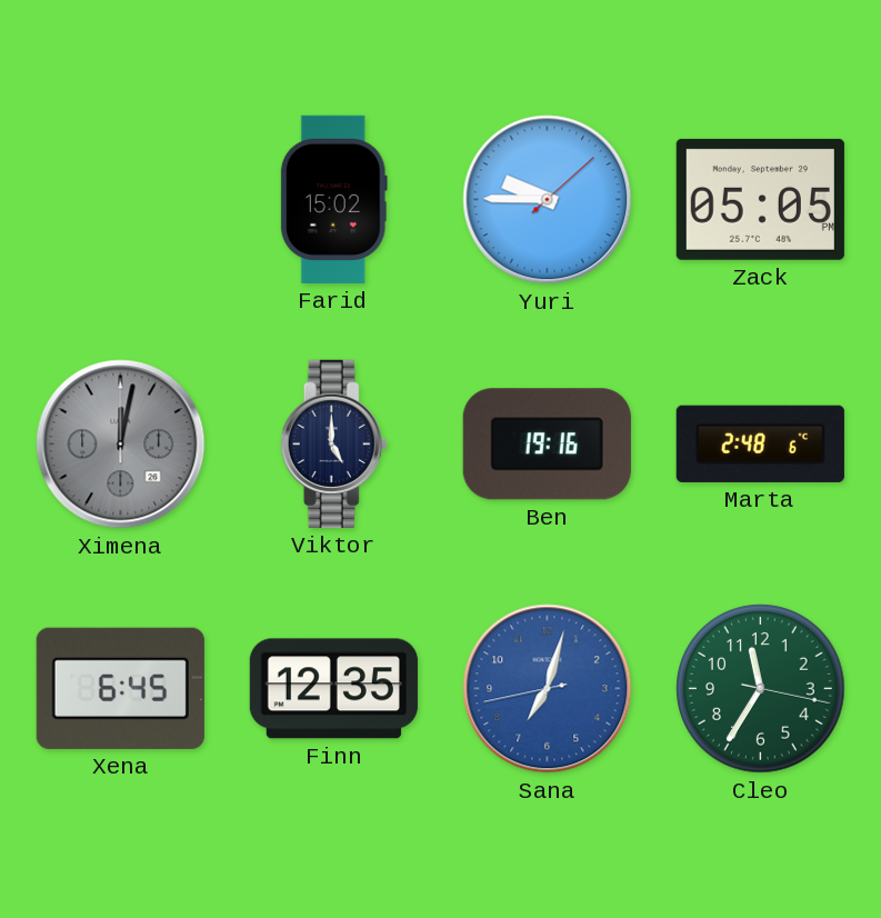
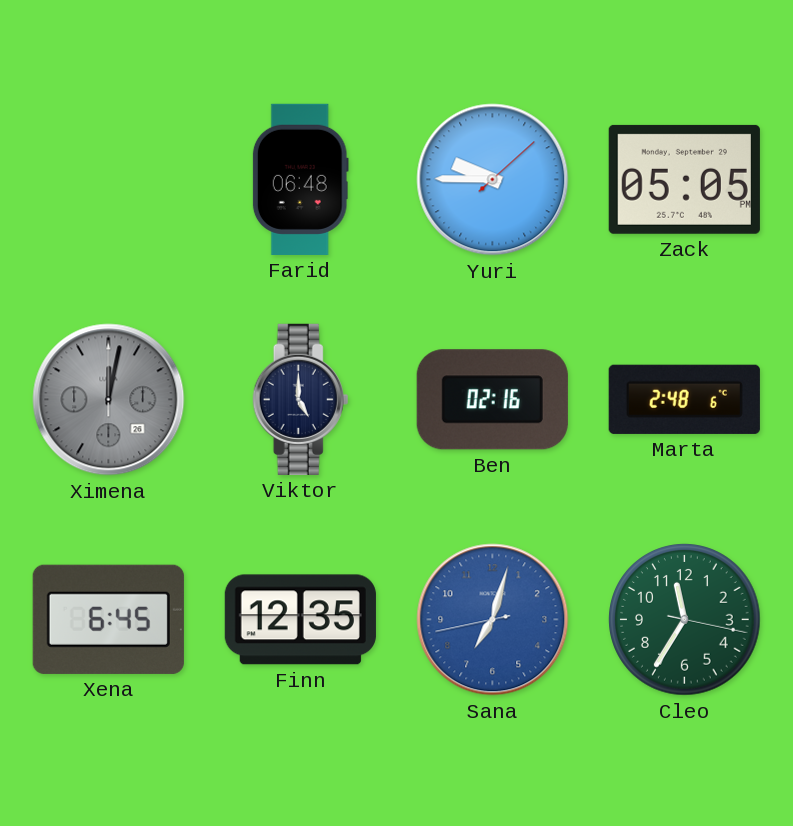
Farid: 15:02 -> 06:48
Ben: 19:16 -> 02:16
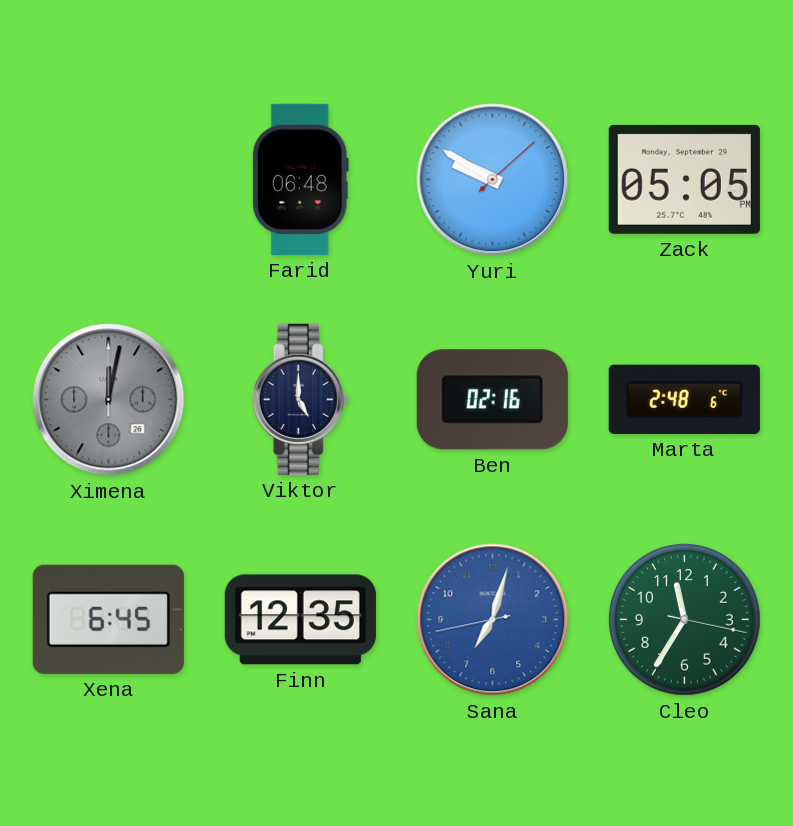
Yuri: 9:45 -> 9:50
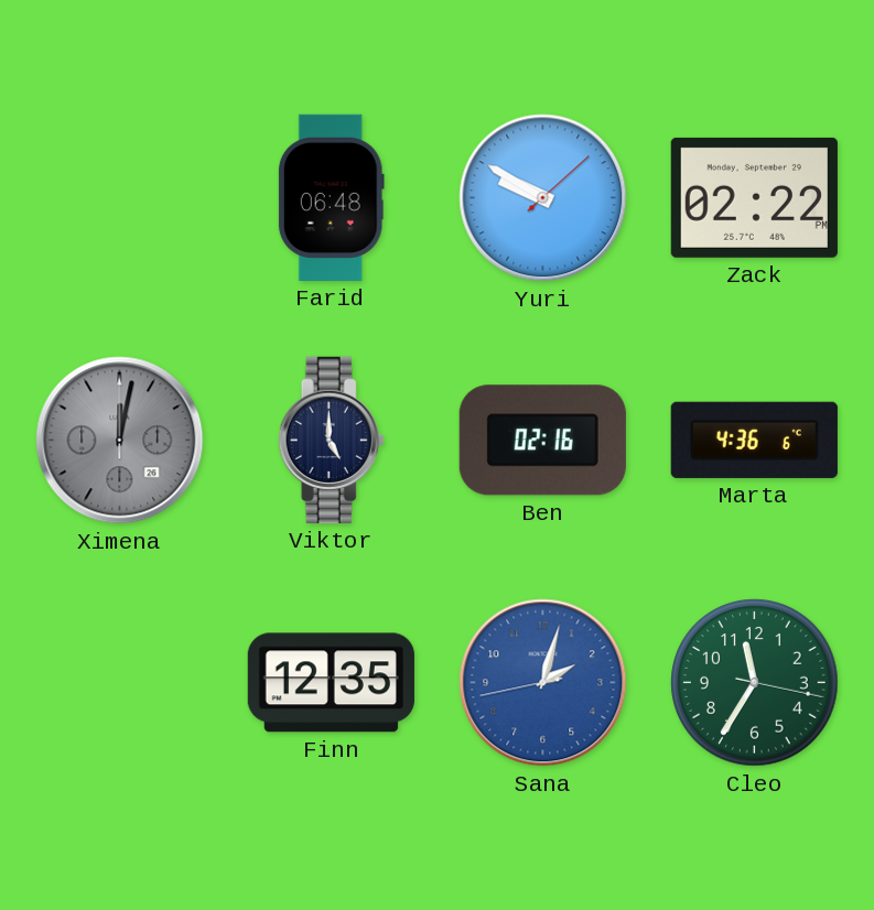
Zack: 05:05 -> 02:22
Marta: 2:48 -> 4:36
Xena: 6:45 -> none
Sana: 7:02 -> 2:02
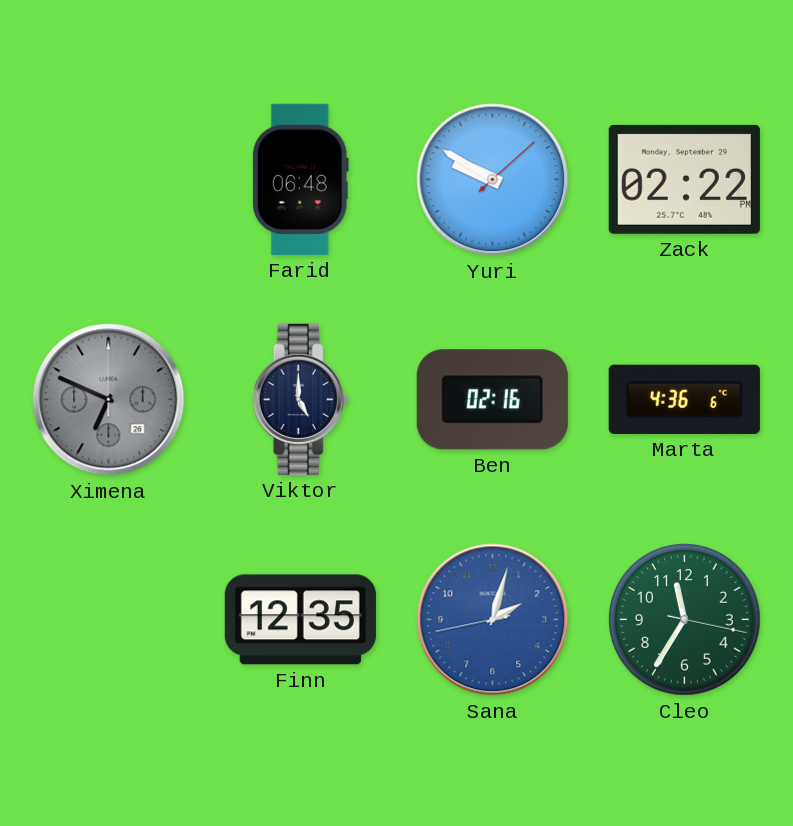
Ximena: 12:02 -> 6:49
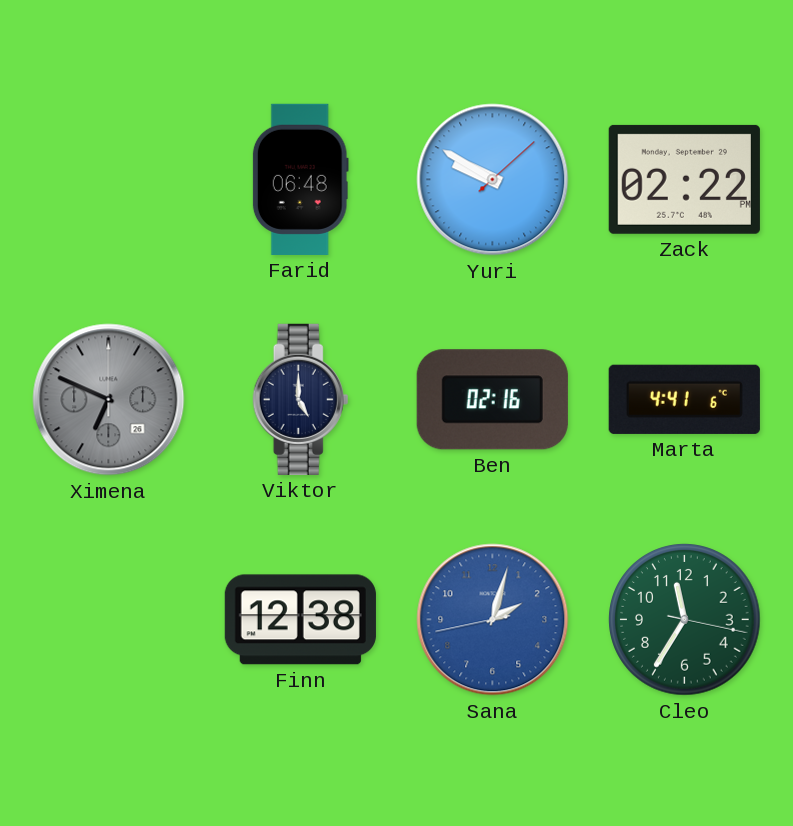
Marta: 4:36 -> 4:41
Finn: 12:35 -> 12:38
